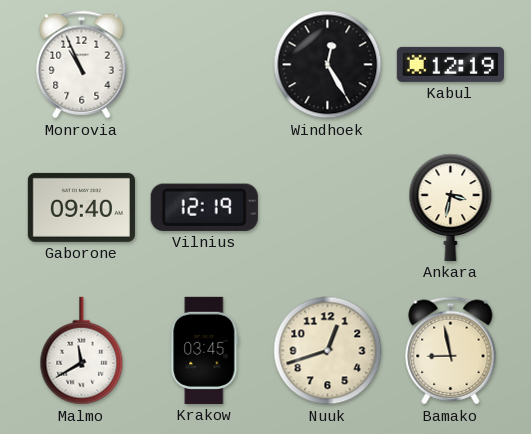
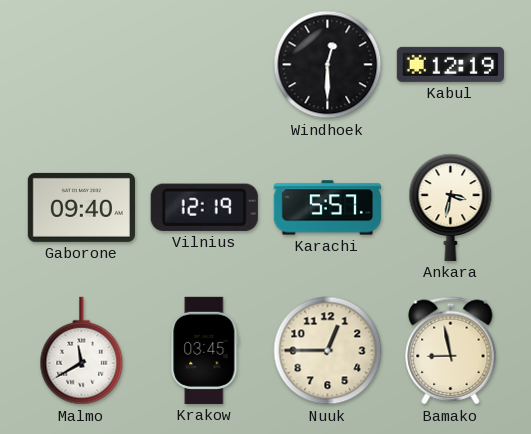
Monrovia: 10:56 -> none
Windhoek: 12:25 -> 12:30
Karachi: none -> 5:57
Nuuk: 12:42 -> 12:45
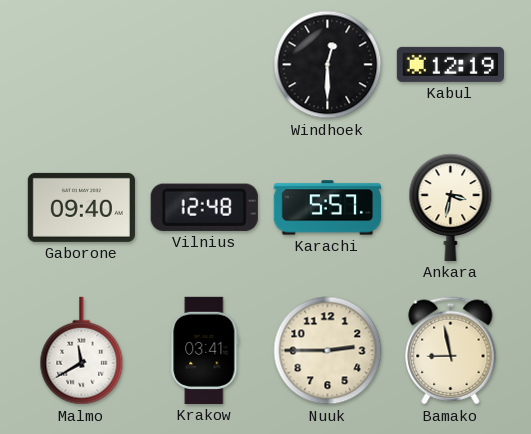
Vilnius: 12:19 -> 12:48
Krakow: 03:45 -> 03:41
Nuuk: 12:45 -> 2:45
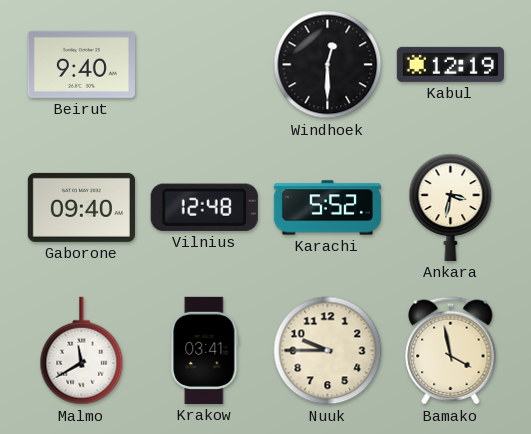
Beirut: none -> 9:40
Karachi: 5:57 -> 5:52
Nuuk: 2:45 -> 9:45
Bamako: 8:58 -> 3:58
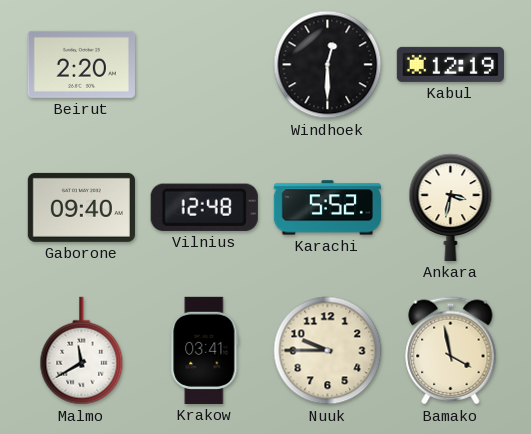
Beirut: 9:40 -> 2:20
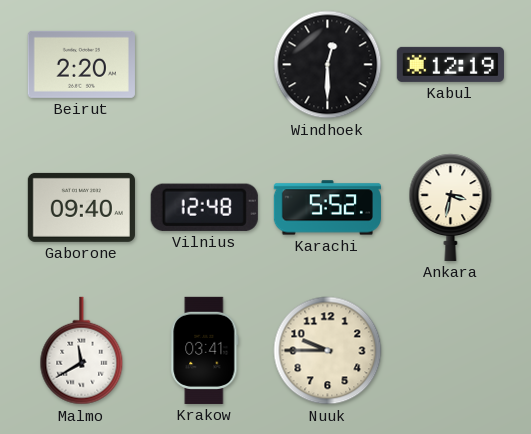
Bamako: 3:58 -> none
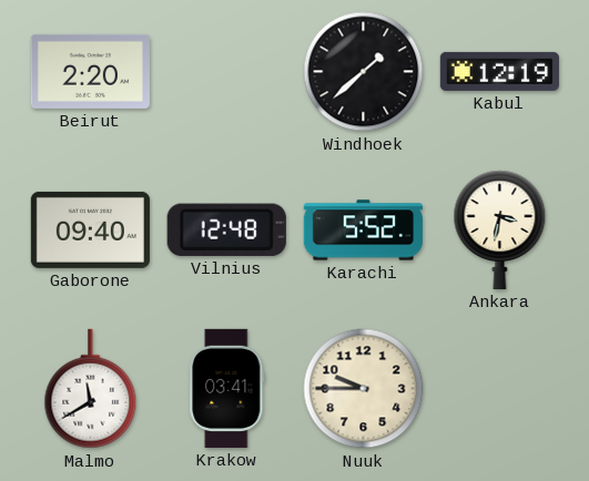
Windhoek: 12:30 -> 1:38
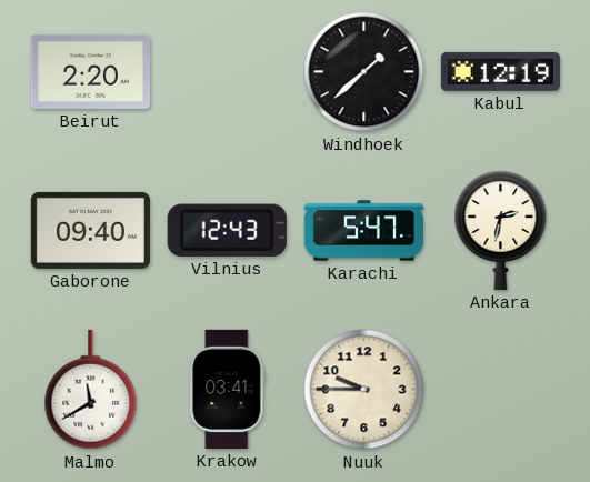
Vilnius: 12:48 -> 12:43
Karachi: 5:52 -> 5:47
Ankara: 3:32 -> 2:32
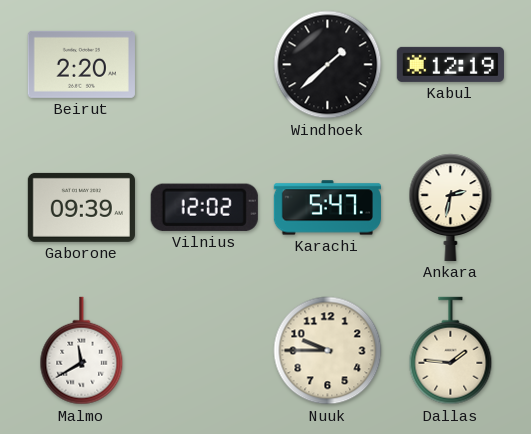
Gaborone: 09:40 -> 09:39
Vilnius: 12:43 -> 12:02
Krakow: 03:41 -> none
Dallas: none -> 1:46
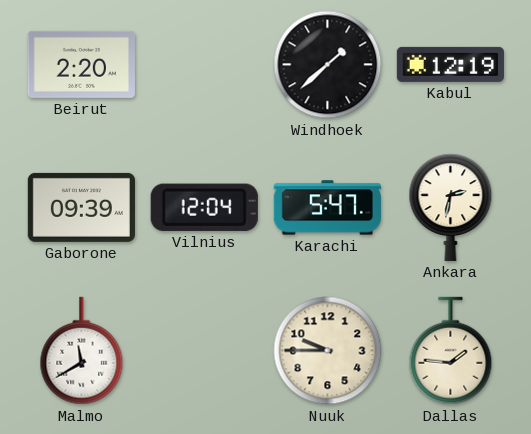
Vilnius: 12:02 -> 12:04
